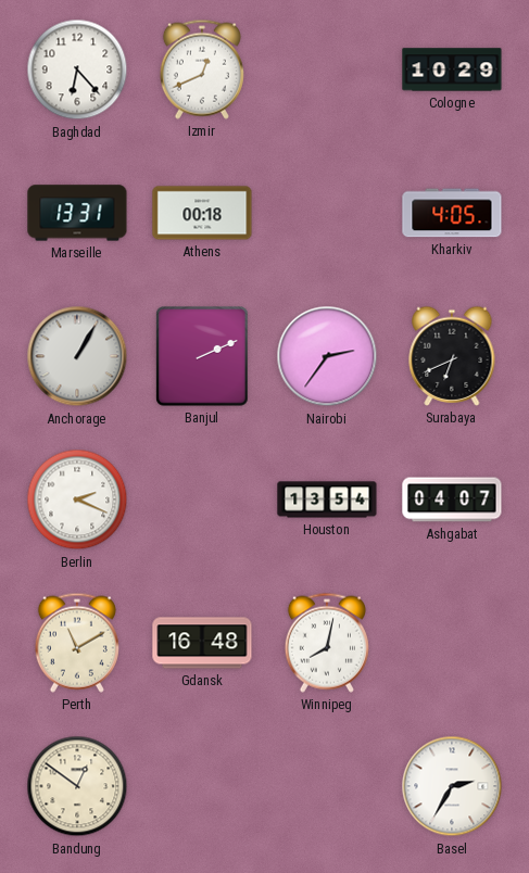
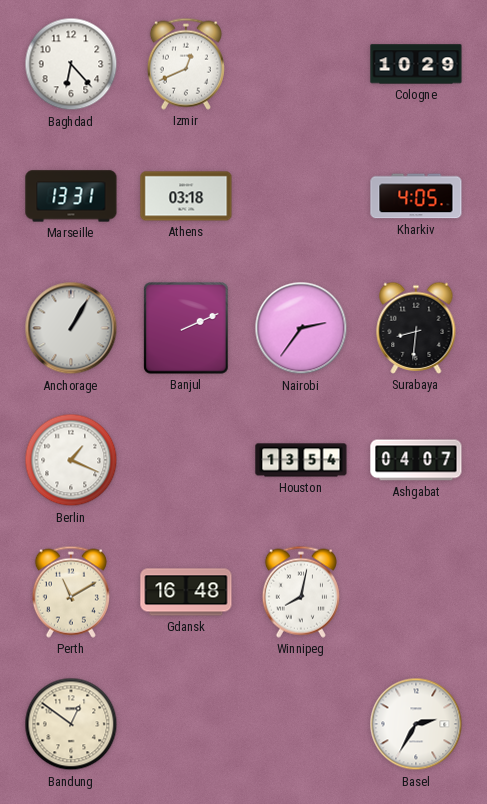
Athens: 00:18 -> 03:18
Surabaya: 6:41 -> 8:31
Berlin: 2:19 -> 1:19
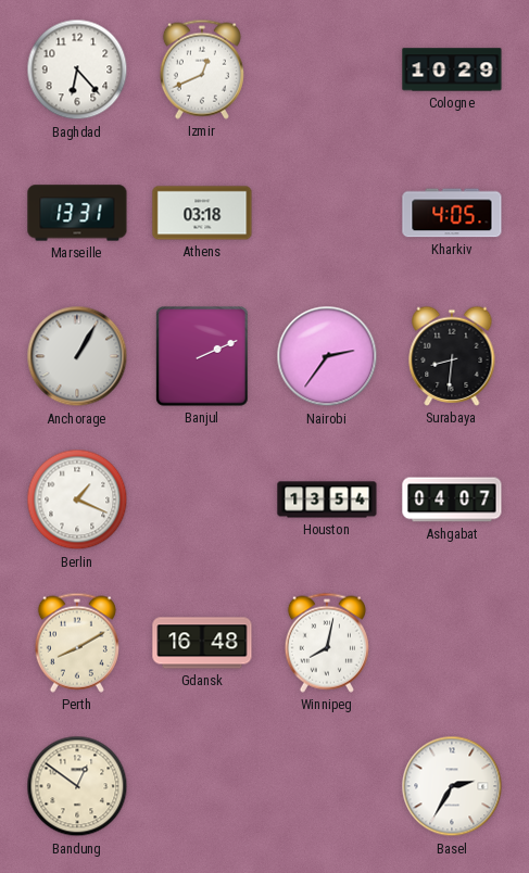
Perth: 11:10 -> 8:10
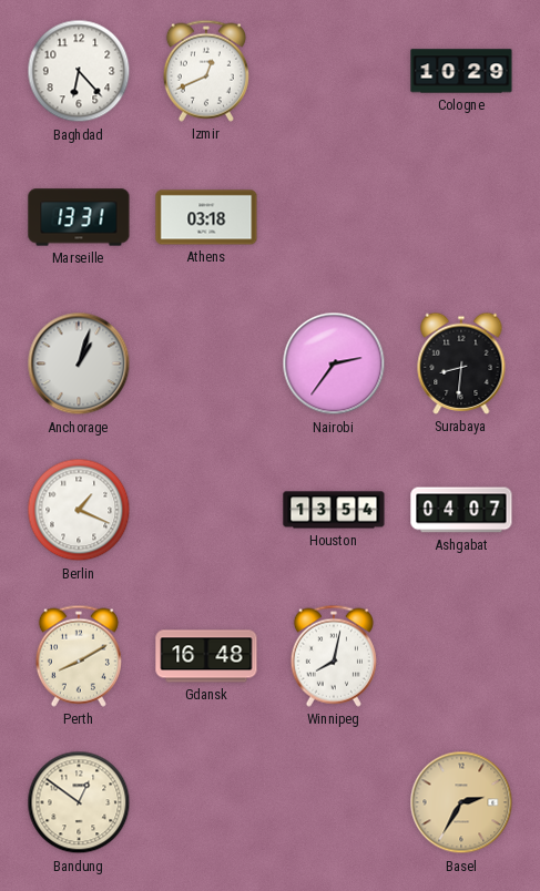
Kharkiv: 4:05 -> none
Anchorage: 1:05 -> 1:03
Banjul: 2:11 -> none
Basel dial: white -> champagne
